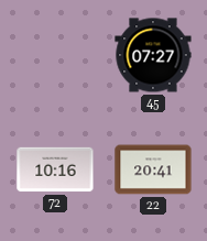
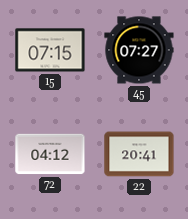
15: none -> 07:15
72: 10:16 -> 04:12
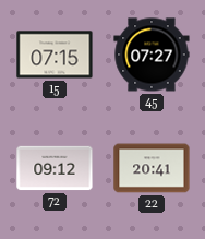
72: 04:12 -> 09:12
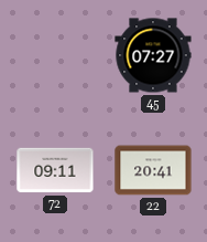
15: 07:15 -> none
72: 09:12 -> 09:11
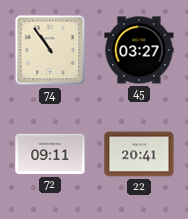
74: none -> 10:54
45: 07:27 -> 03:27
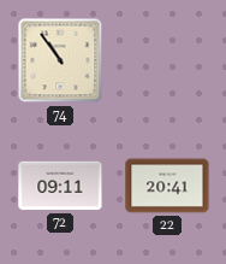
45: 03:27 -> none
